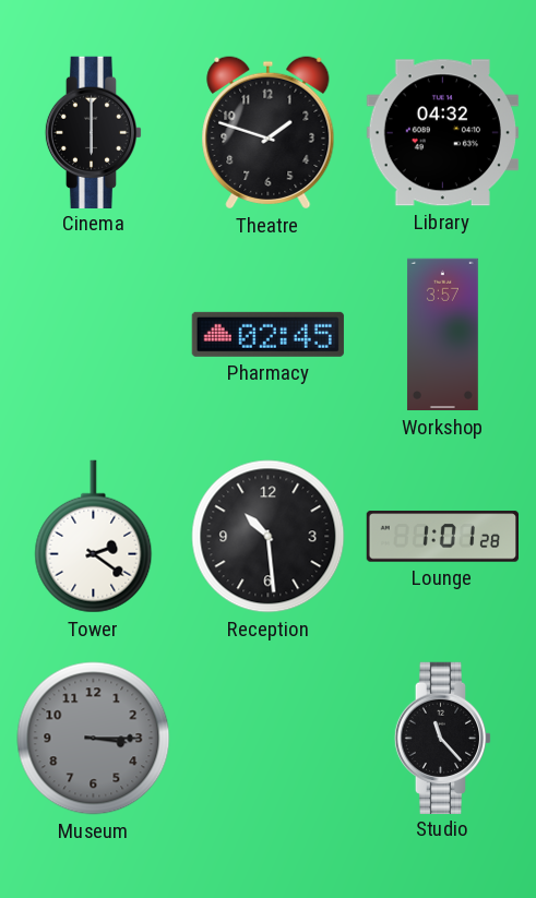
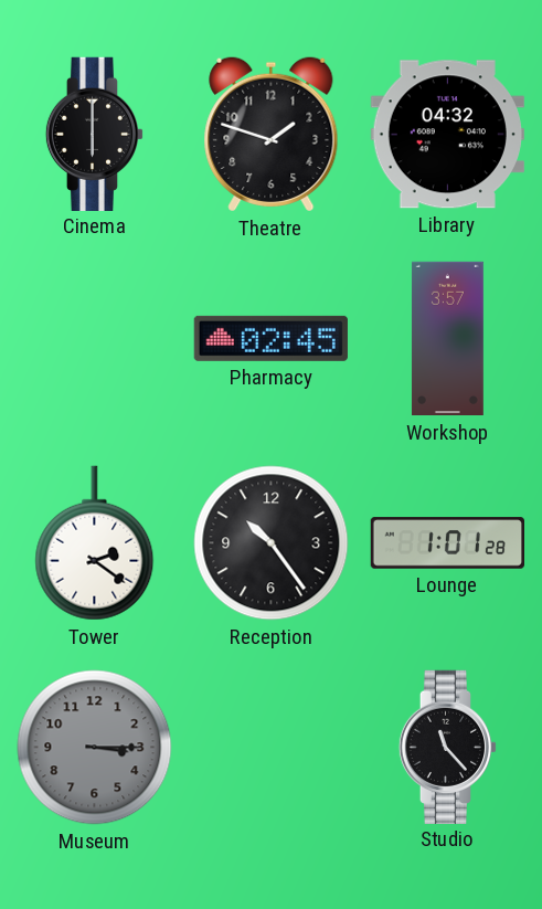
Reception: 10:29 -> 10:24
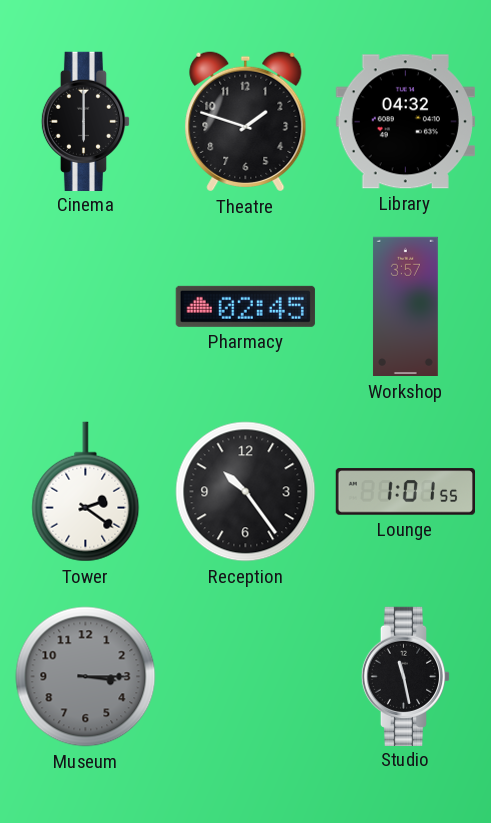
Lounge: 1:01:28 -> 1:01:55
Studio: 11:23 -> 11:28
